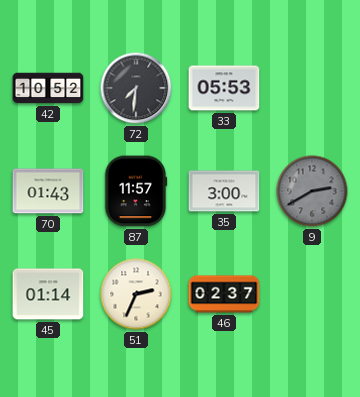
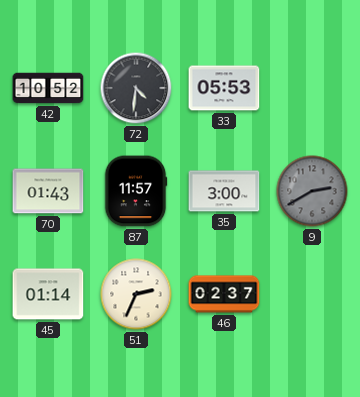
72: 7:31 -> 4:31
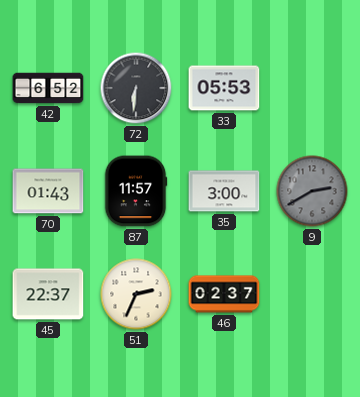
42: 10:52 -> 6:52
72: 4:31 -> 6:31
45: 01:14 -> 22:37
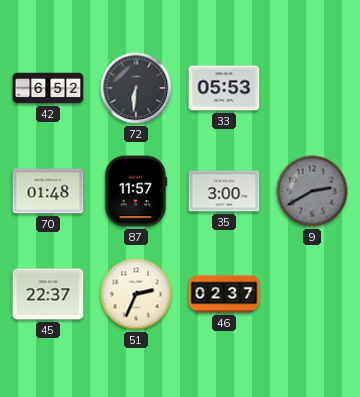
70: 01:43 -> 01:48
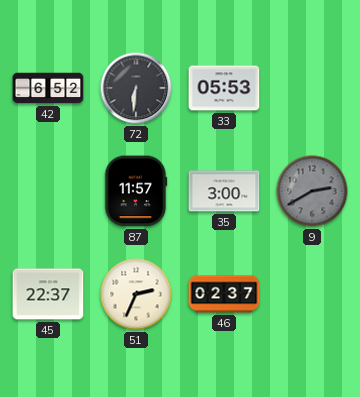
70: 01:48 -> none
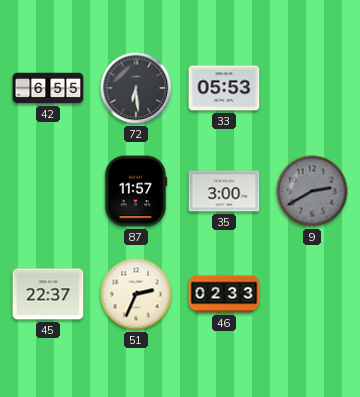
42: 6:52 -> 6:55
72: 6:31 -> 6:29
46: 02:37 -> 02:33
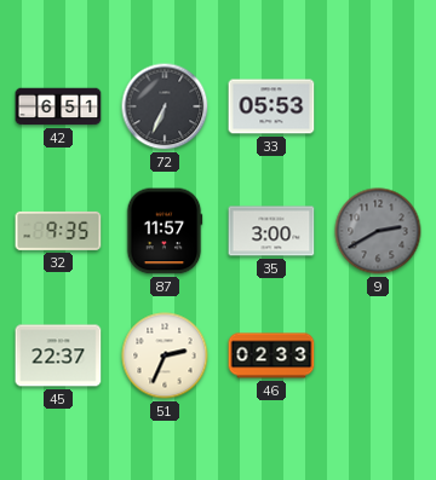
42: 6:55 -> 6:51
72: 6:29 -> 6:34
32: none -> 9:35
